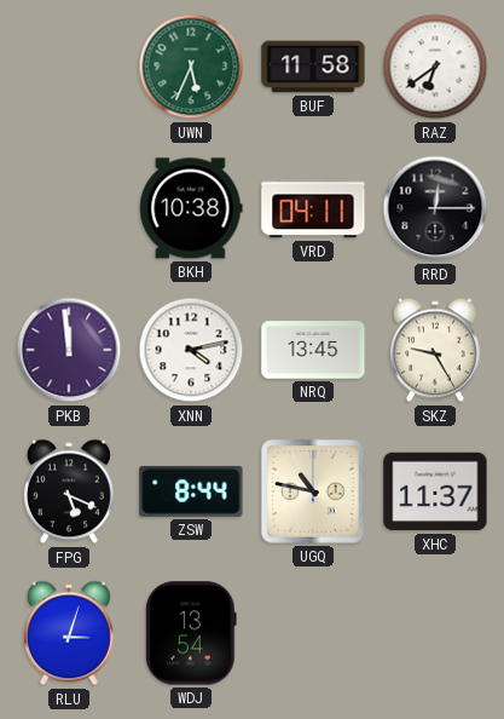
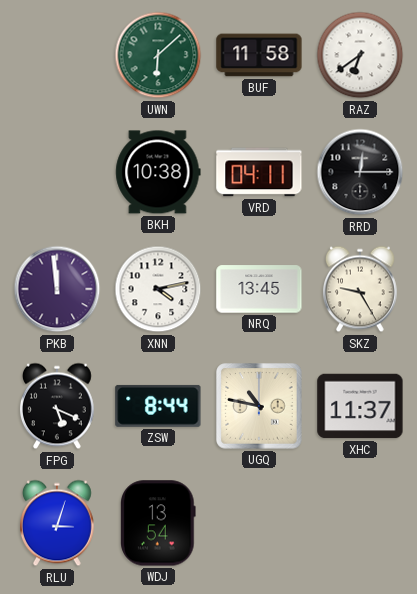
UWN: 5:34 -> 6:08
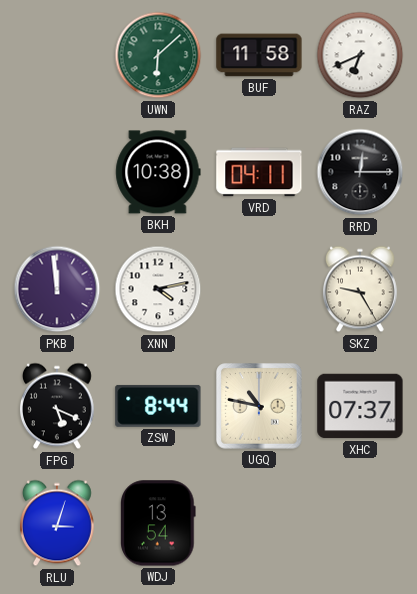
RAZ: 6:39 -> 6:41
NRQ: 13:45 -> none
XHC: 11:37 -> 07:37
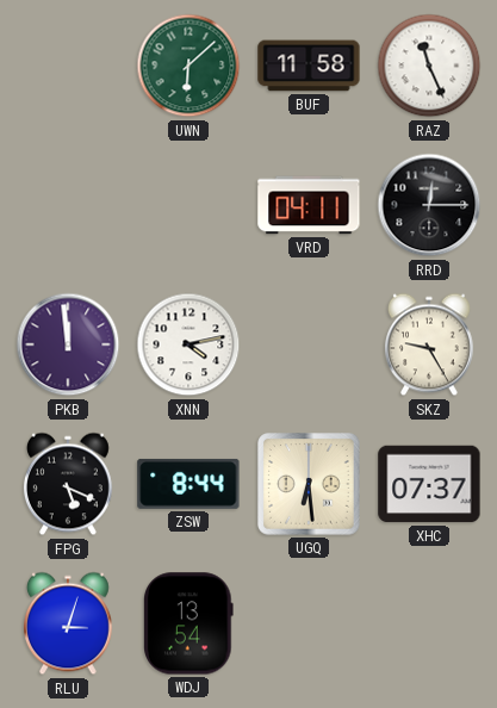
RAZ: 6:41 -> 11:26
BKH: 10:38 -> none
UGQ: 10:47 -> 6:29
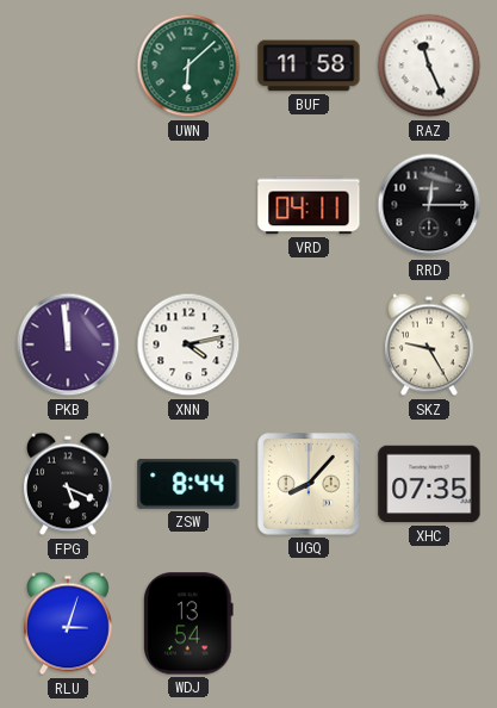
UGQ: 6:29 -> 8:07
XHC: 07:37 -> 07:35
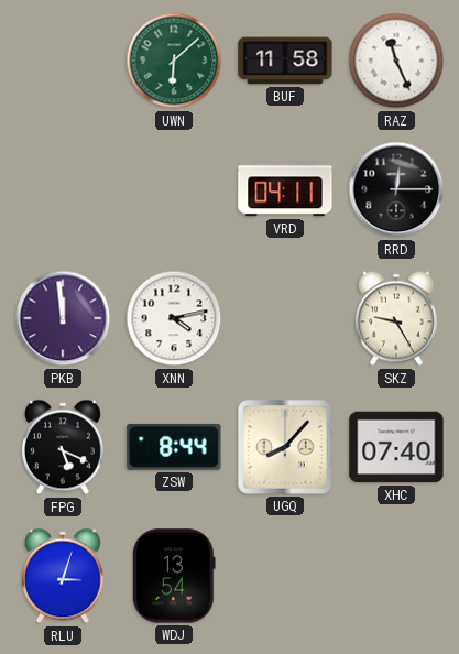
XHC: 07:35 -> 07:40
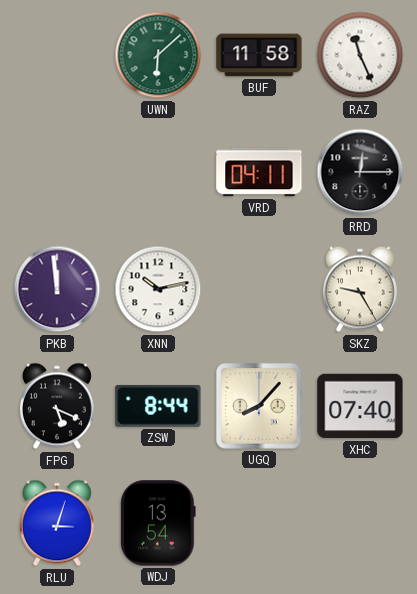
XNN: 4:13 -> 10:13
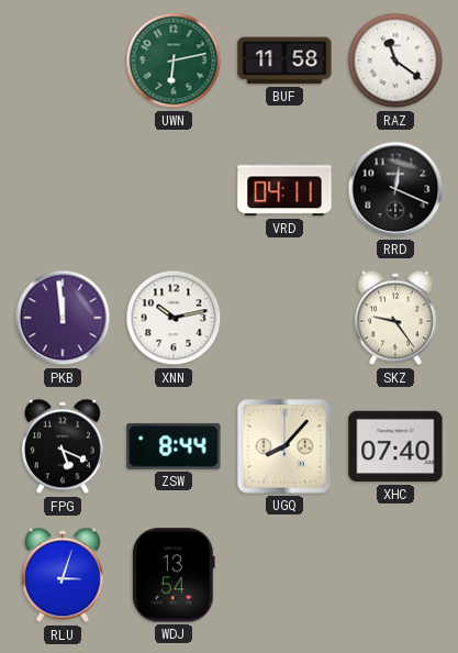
UWN: 6:08 -> 6:13
RAZ: 11:26 -> 11:21
RRD: 12:15 -> 12:19
SKZ: 9:25 -> 9:24
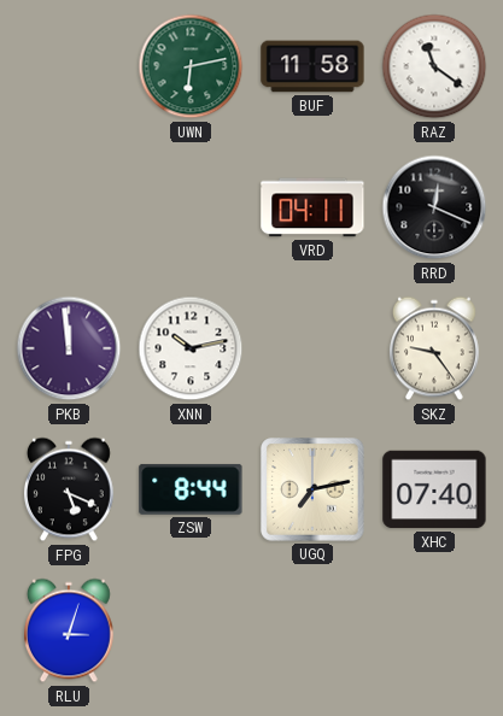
UGQ: 8:07 -> 7:13
WDJ: 13:54 -> none
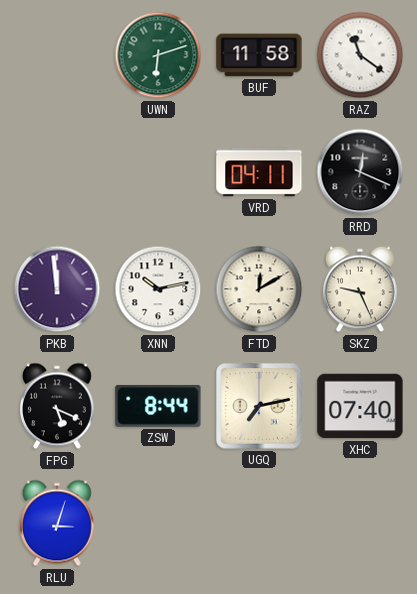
UWN: 6:13 -> 6:12
FTD: none -> 12:10
SKZ: 9:24 -> 9:26
